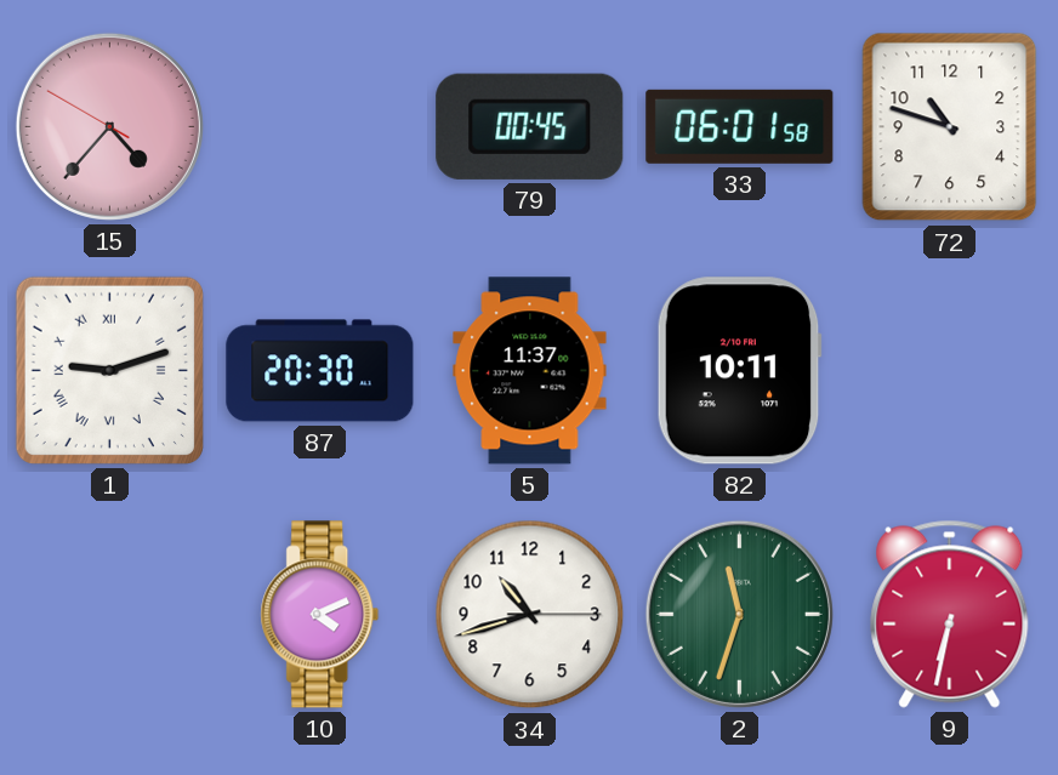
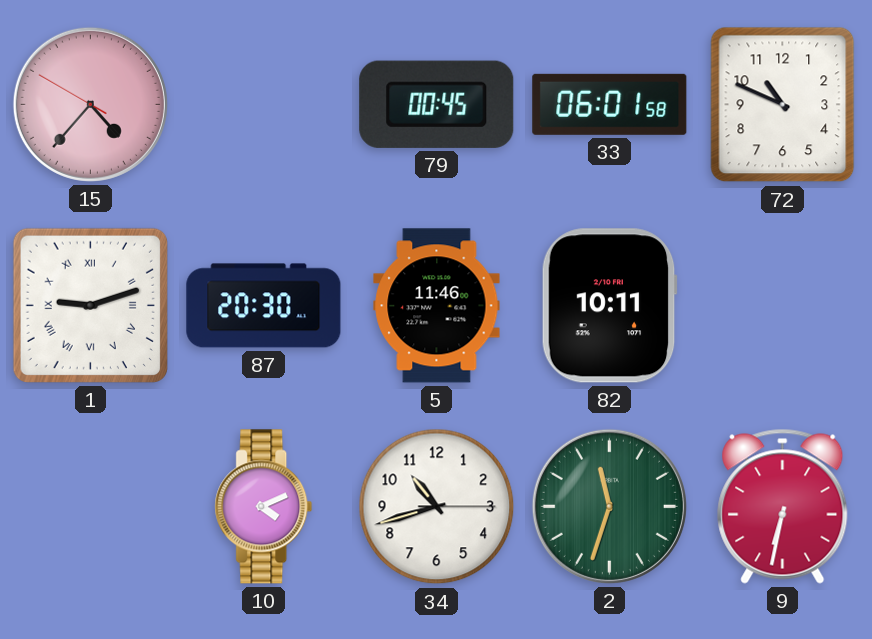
72: 10:48 -> 10:49
5: 11:37 -> 11:46
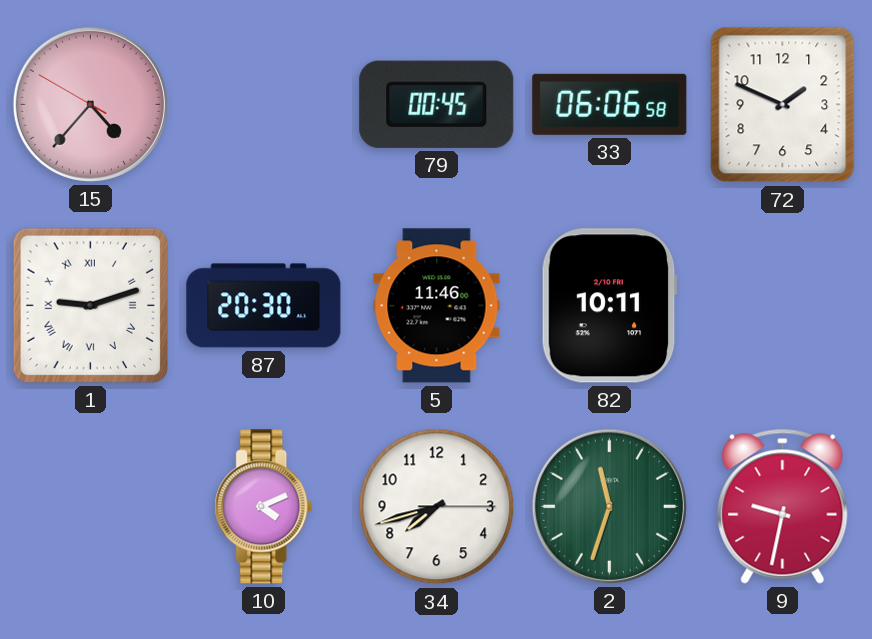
33: 06:01 -> 06:06
72: 10:49 -> 1:49
34: 10:42 -> 7:42
9: 6:32 -> 9:32
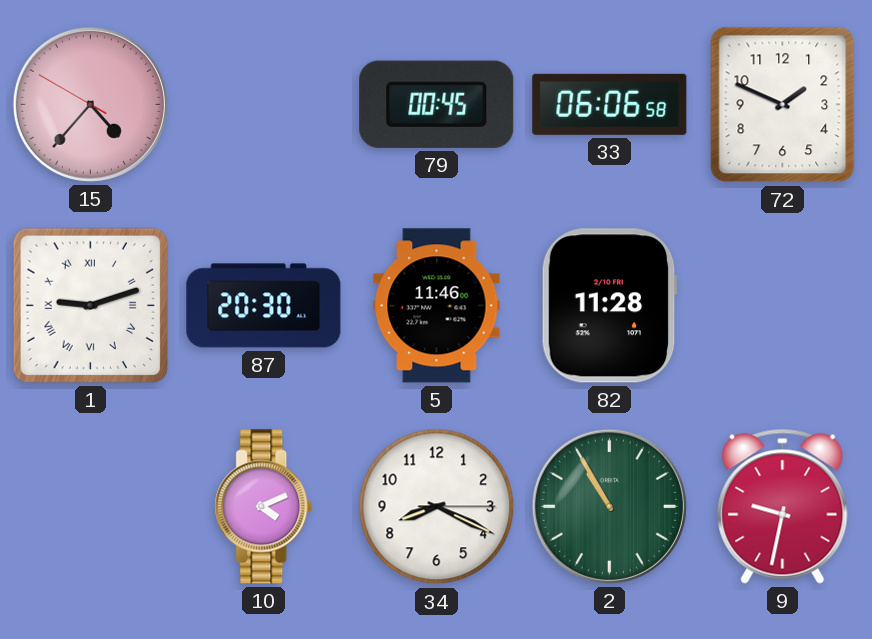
82: 10:11 -> 11:28
34: 7:42 -> 8:19
2: 11:33 -> 10:55
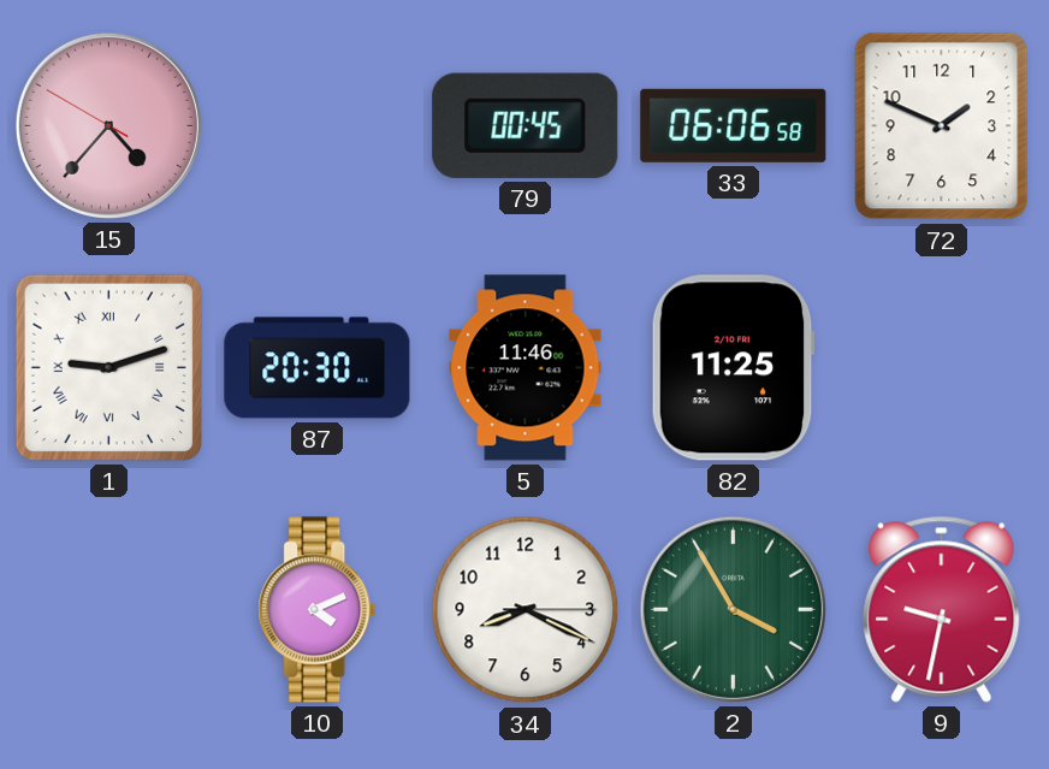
82: 11:28 -> 11:25
2: 10:55 -> 3:55
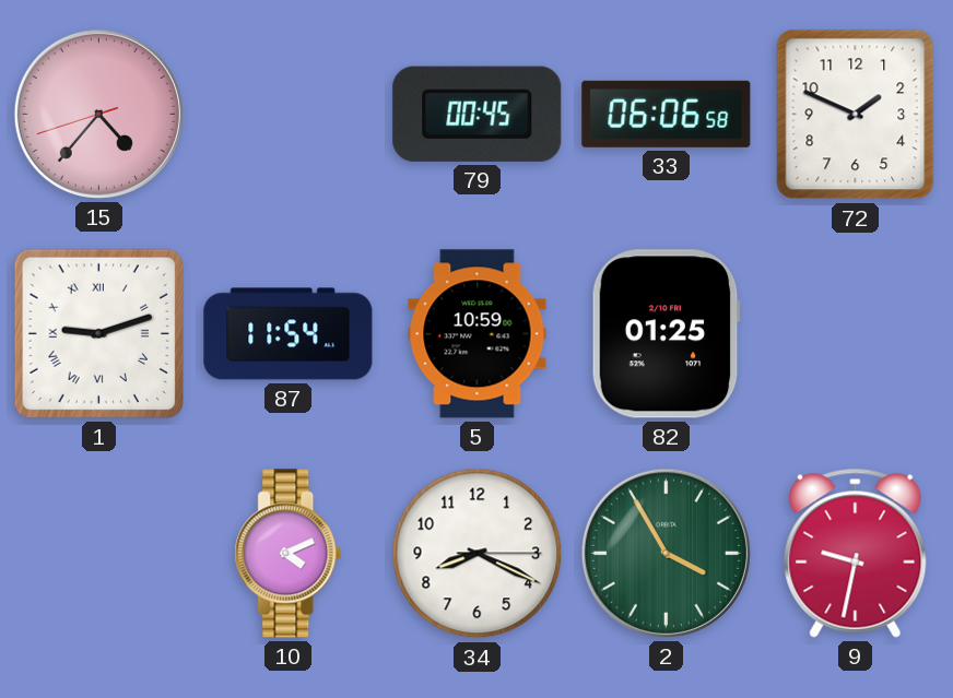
15: 4:36:50 -> 4:36:42
87: 20:30 -> 11:54
5: 11:46 -> 10:59
82: 11:25 -> 01:25
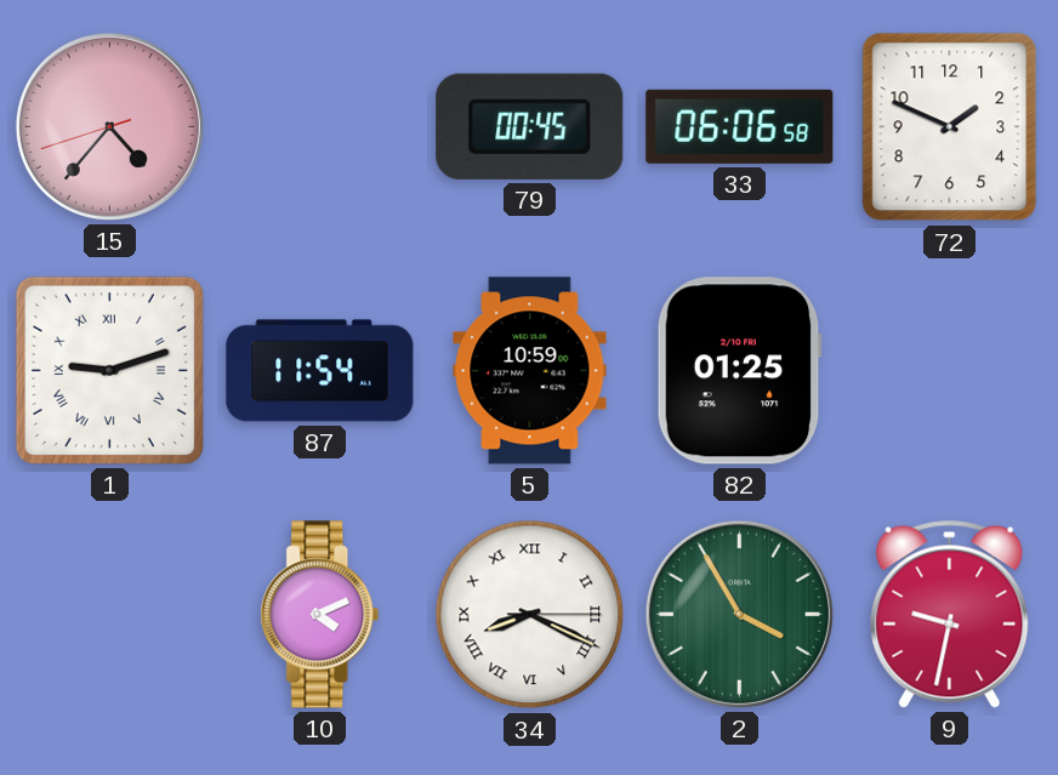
34 numerals: Arabic -> Roman
